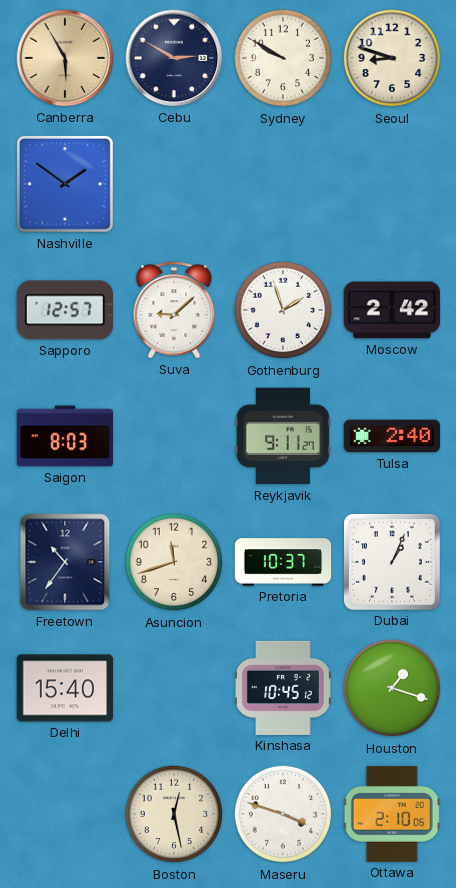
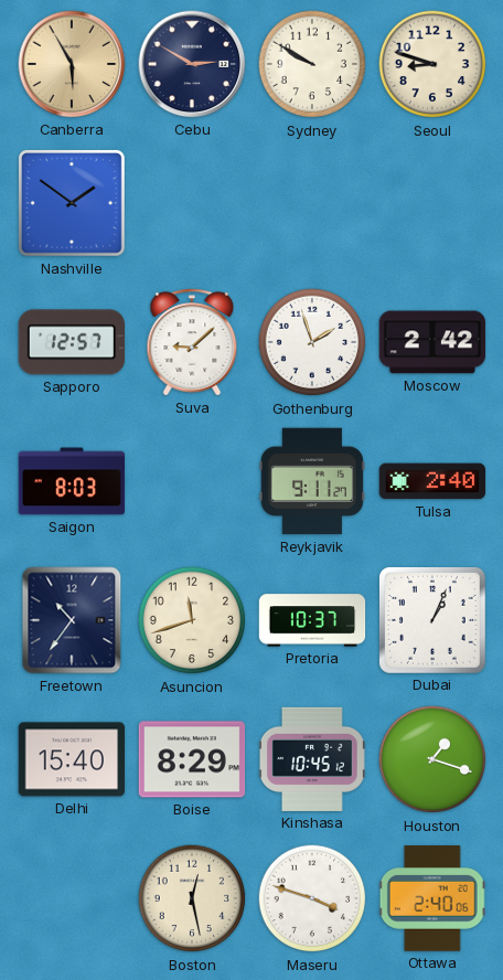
Boise: none -> 8:29
Ottawa: 2:10 -> 2:40
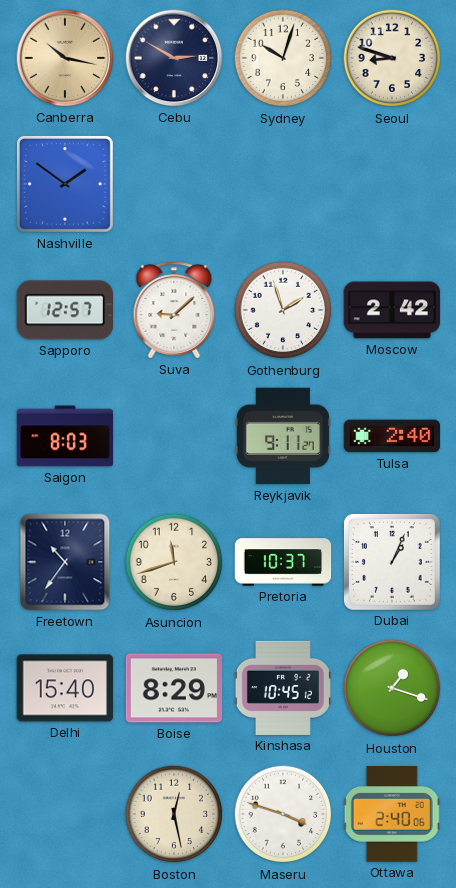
Canberra: 5:55 -> 10:17
Sydney: 9:50 -> 10:03
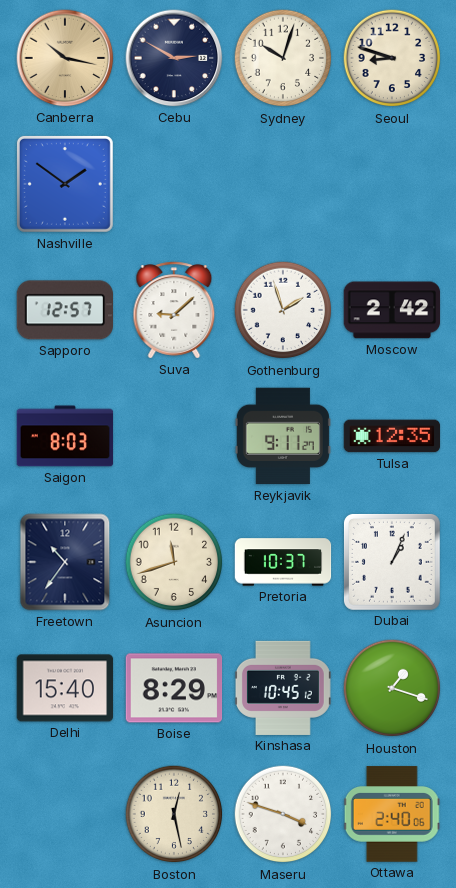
Tulsa: 2:40 -> 12:35
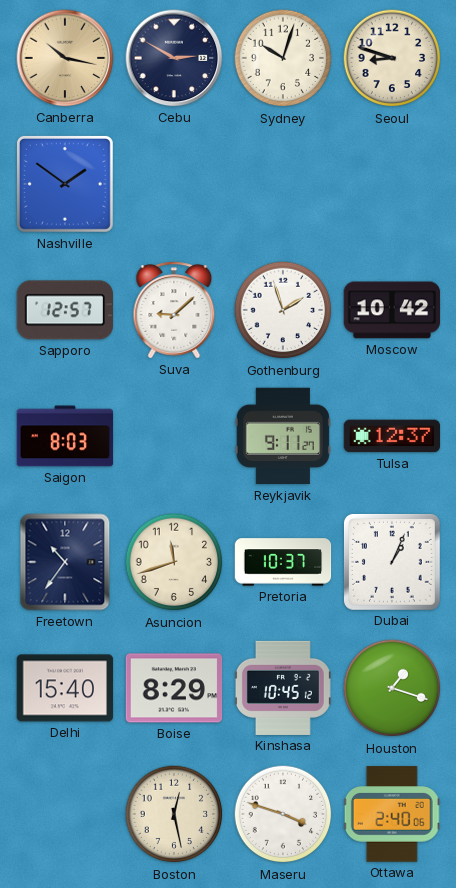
Moscow: 2:42 -> 10:42
Tulsa: 12:35 -> 12:37
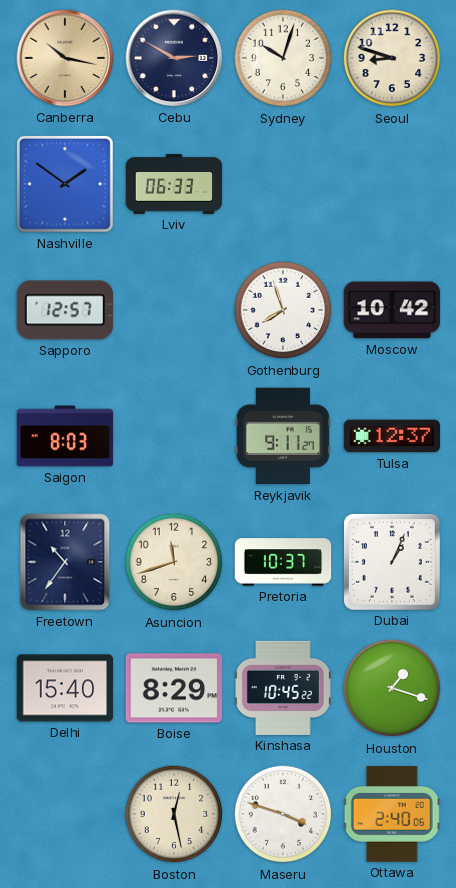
Lviv: none -> 06:33
Suva: 9:08 -> none
Gothenburg: 1:57 -> 7:57
Kinshasa: 10:45:12 -> 10:45:22
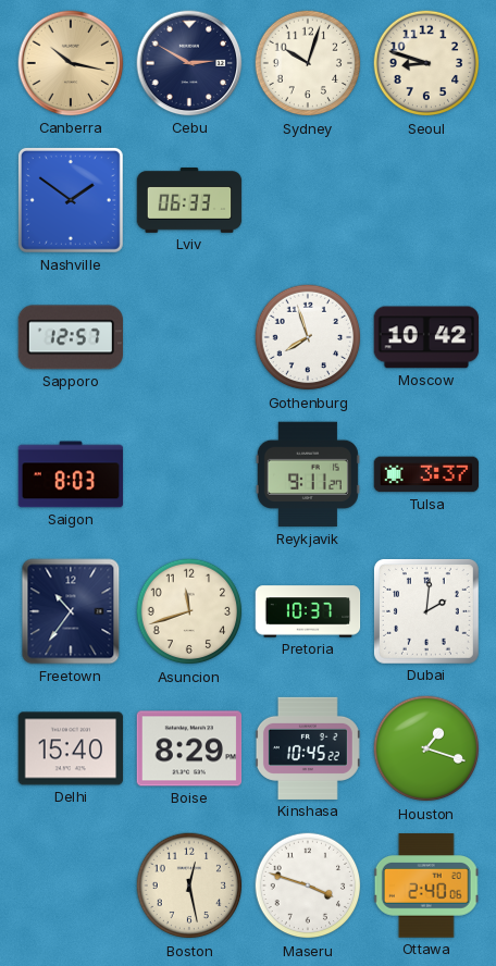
Tulsa: 12:37 -> 3:37
Dubai: 1:04 -> 2:01
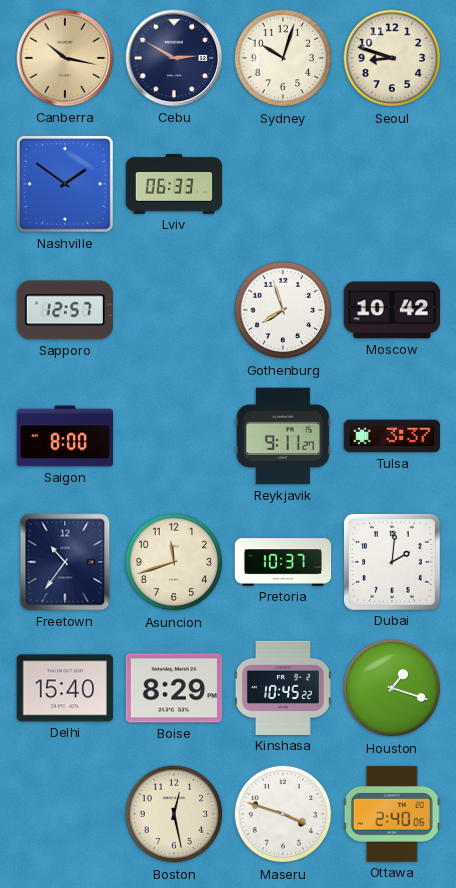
Saigon: 8:03 -> 8:00
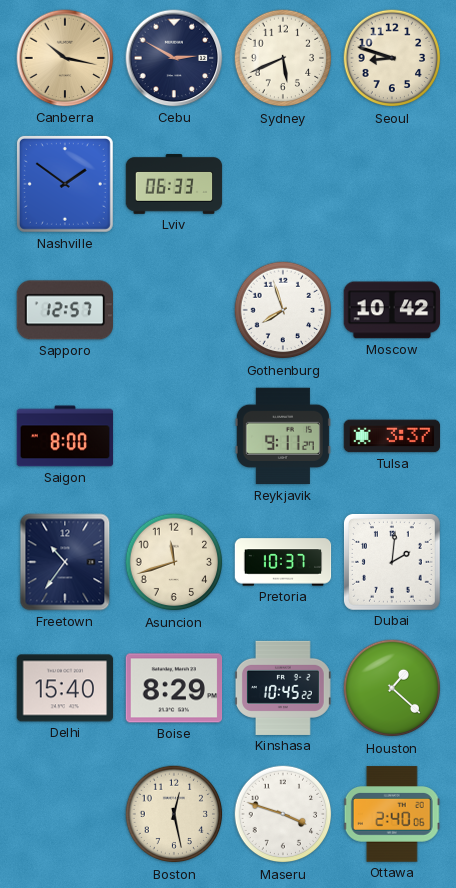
Sydney: 10:03 -> 5:41
Houston: 1:18 -> 1:22
